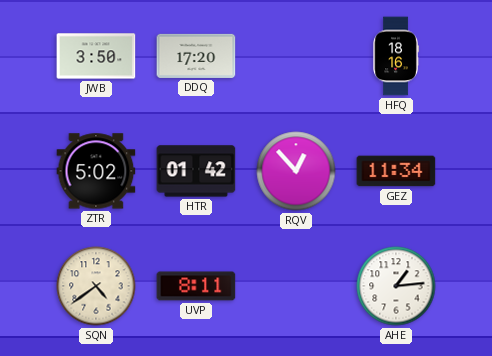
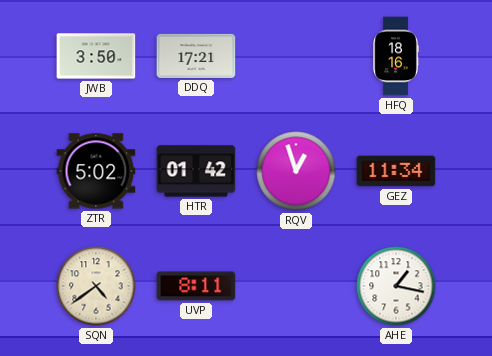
DDQ: 17:20 -> 17:21
RQV: 12:53 -> 12:57
AHE: 1:14 -> 1:17
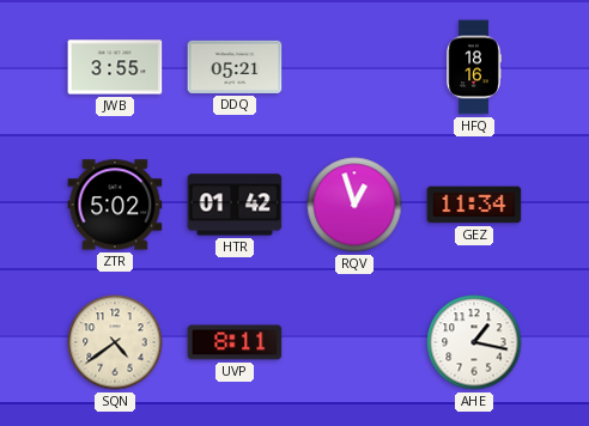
JWB: 3:50 -> 3:55
DDQ: 17:21 -> 05:21
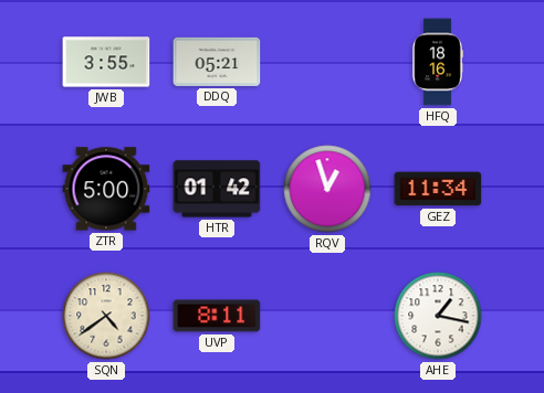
ZTR: 5:02 -> 5:00
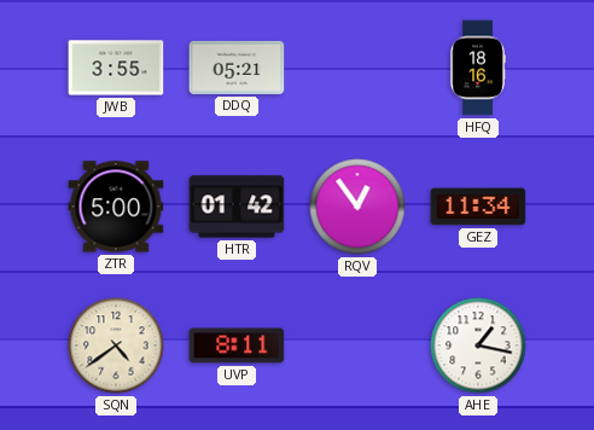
RQV: 12:57 -> 12:54
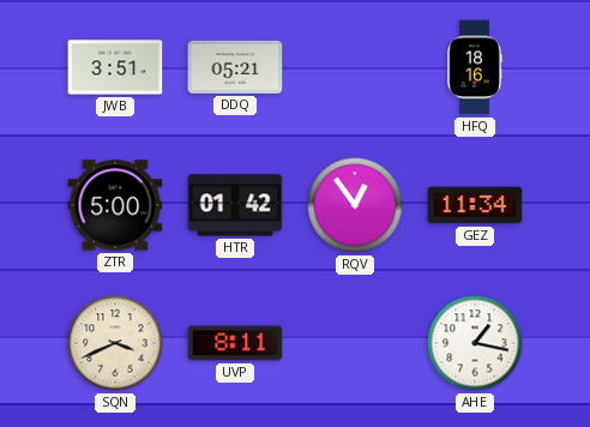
JWB: 3:55 -> 3:51
SQN: 4:39 -> 3:41
